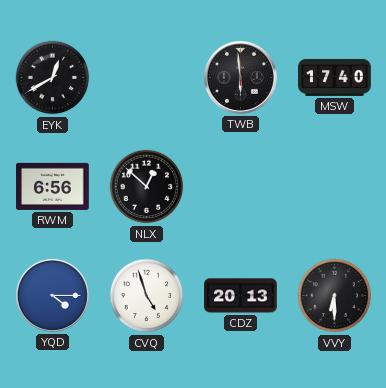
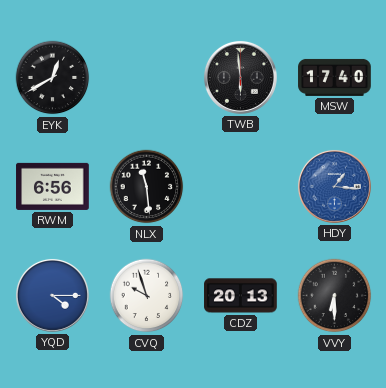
NLX: 12:52 -> 11:29
HDY: none -> 1:16
CVQ: 4:57 -> 9:57
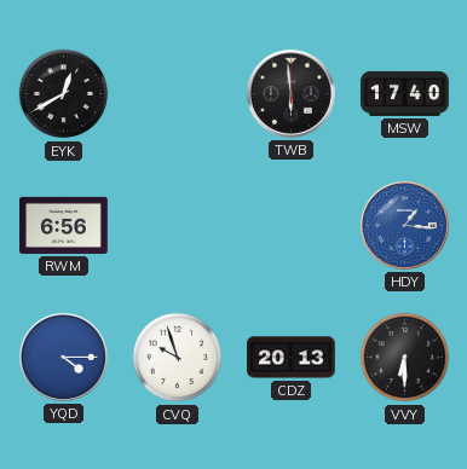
NLX: 11:29 -> none
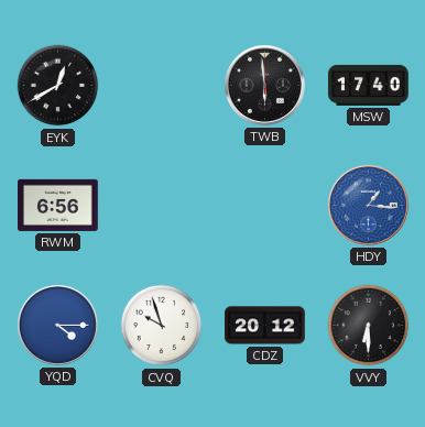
CDZ: 20:13 -> 20:12
